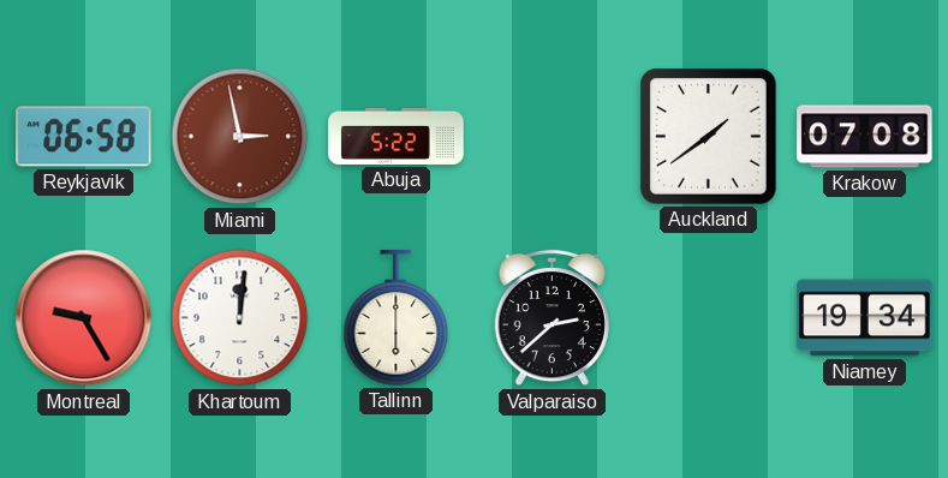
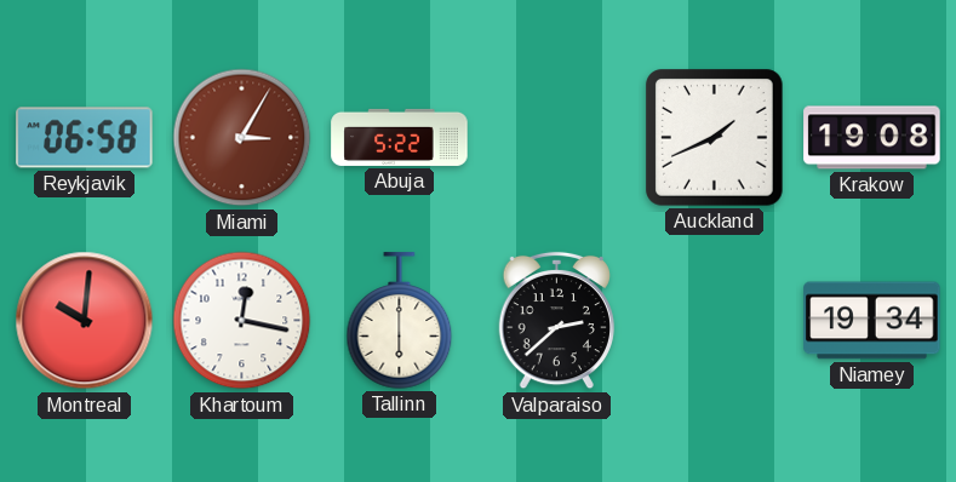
Miami: 2:58 -> 3:05
Auckland: 1:39 -> 1:41
Krakow: 07:08 -> 19:08
Montreal: 9:25 -> 10:01
Khartoum: 12:01 -> 12:17
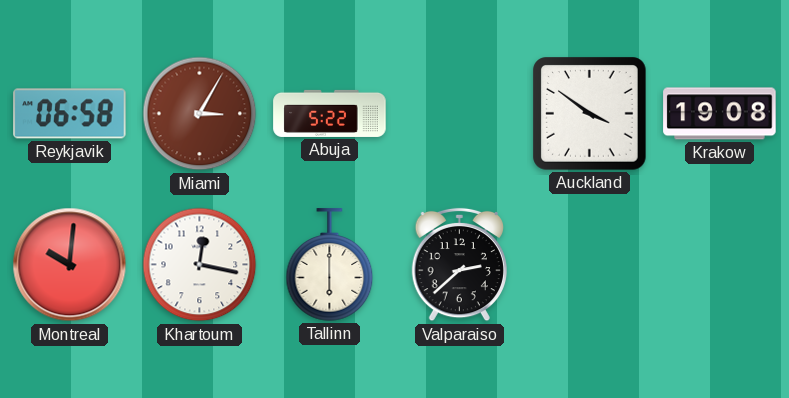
Auckland: 1:41 -> 3:51
Niamey: 19:34 -> none
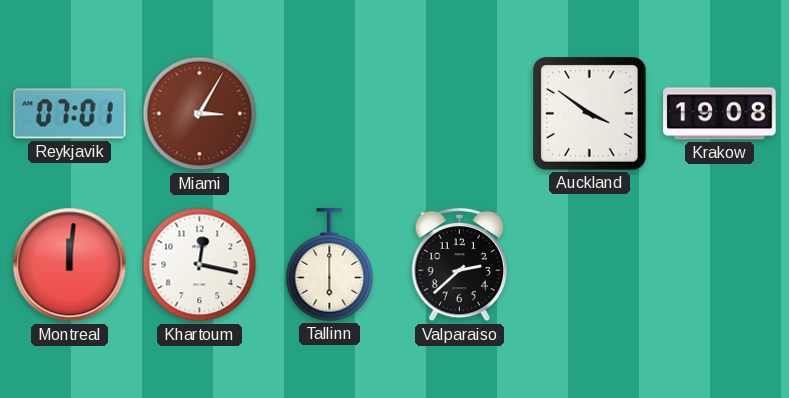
Reykjavik: 06:58 -> 07:01
Abuja: 5:22 -> none
Montreal: 10:01 -> 12:01
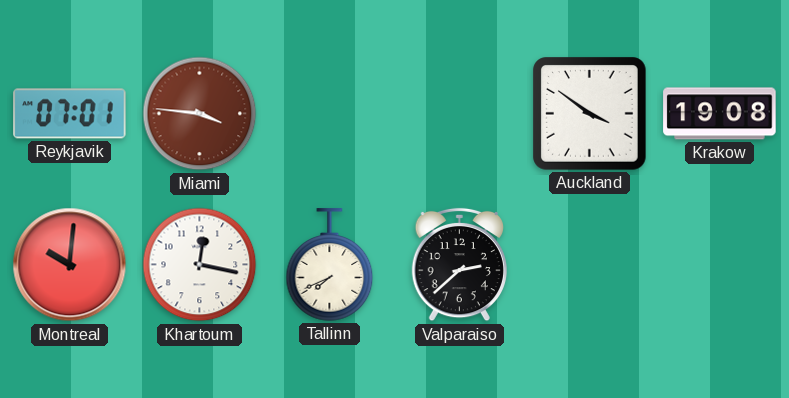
Miami: 3:05 -> 3:46
Montreal: 12:01 -> 10:01
Tallinn: 6:00 -> 7:41
